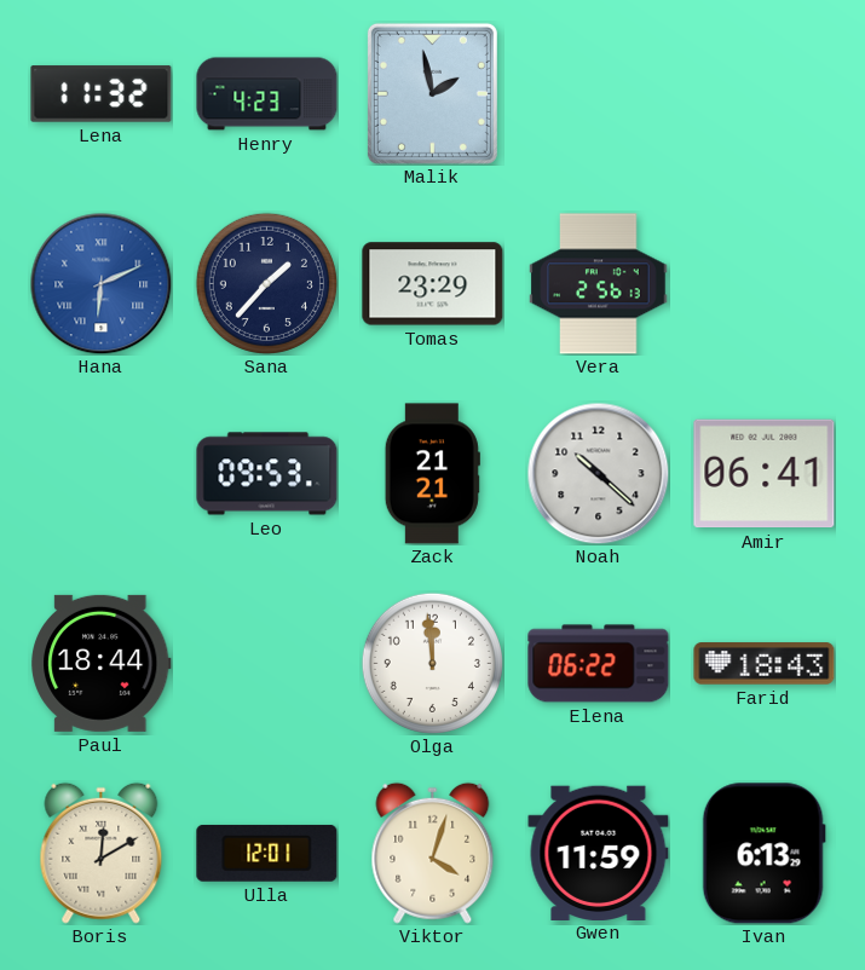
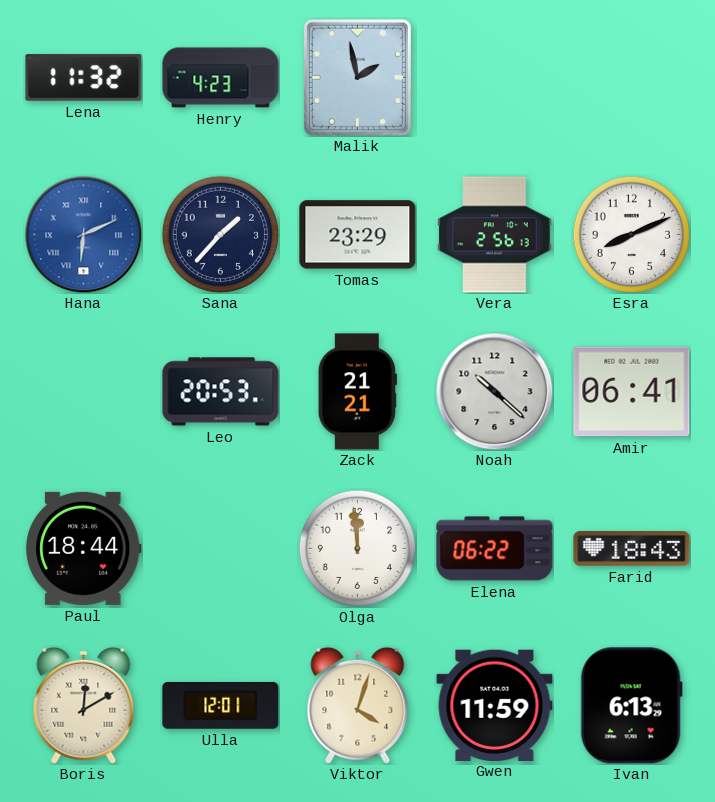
Esra: none -> 8:11
Leo: 09:53 -> 20:53
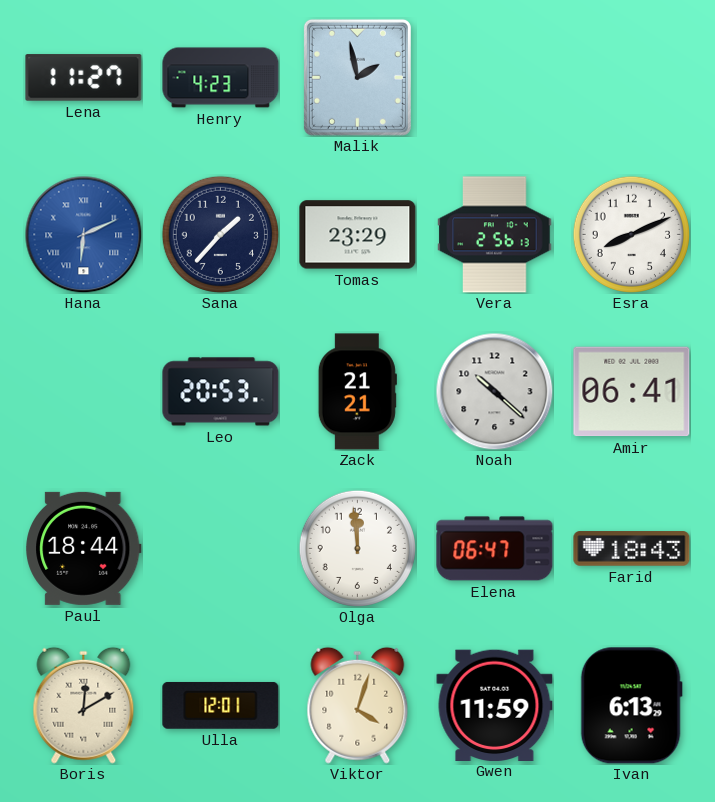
Lena: 11:32 -> 11:27
Elena: 06:22 -> 06:47
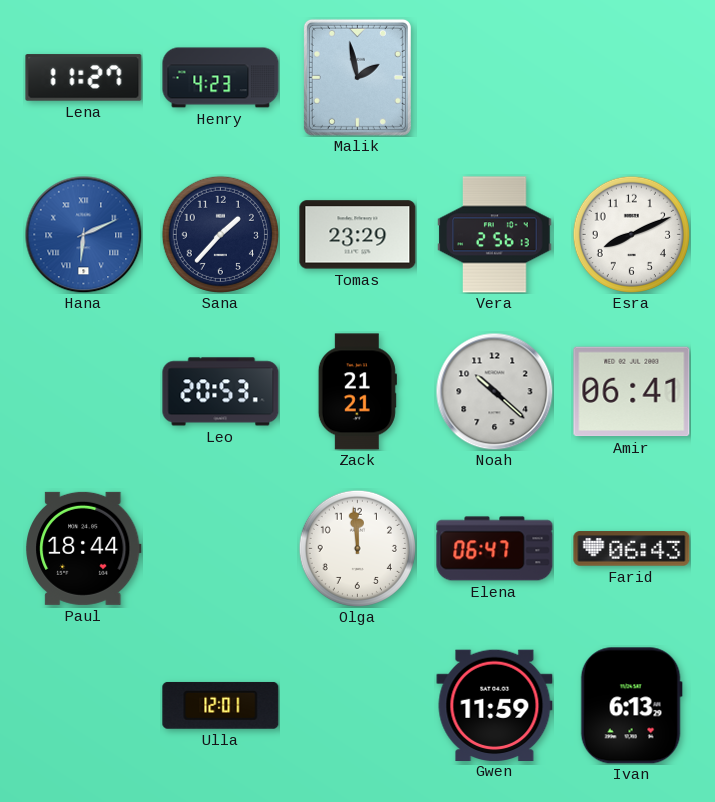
Farid: 18:43 -> 06:43
Boris: 12:10 -> none
Viktor: 4:03 -> none
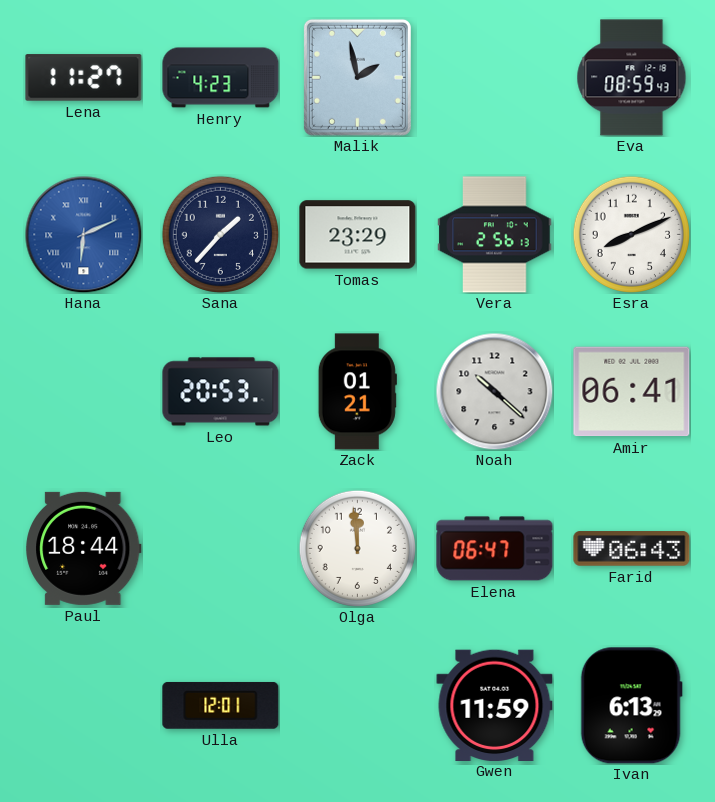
Eva: none -> 08:59
Zack: 21:21 -> 01:21
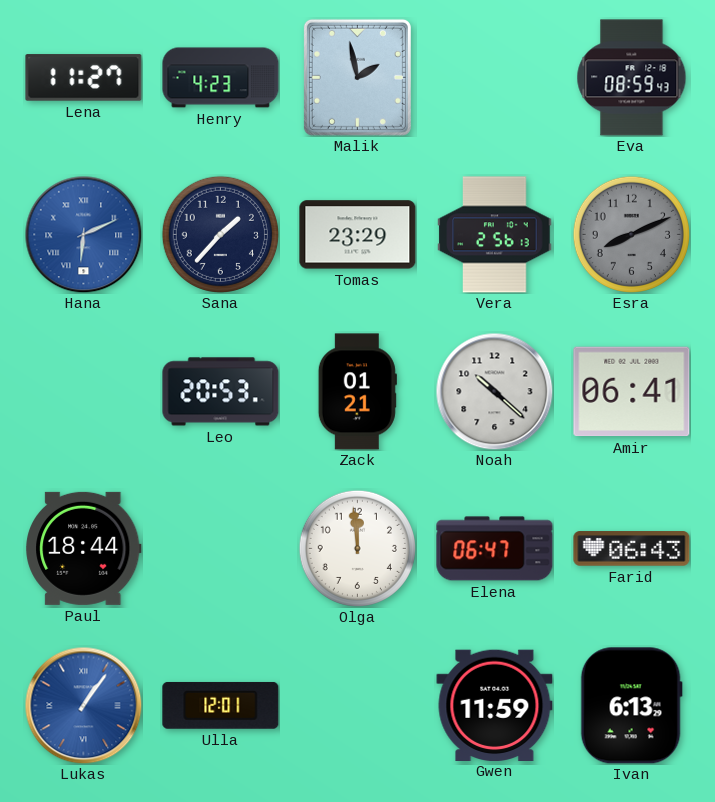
Esra dial: white -> grey
Lukas: none -> 1:06
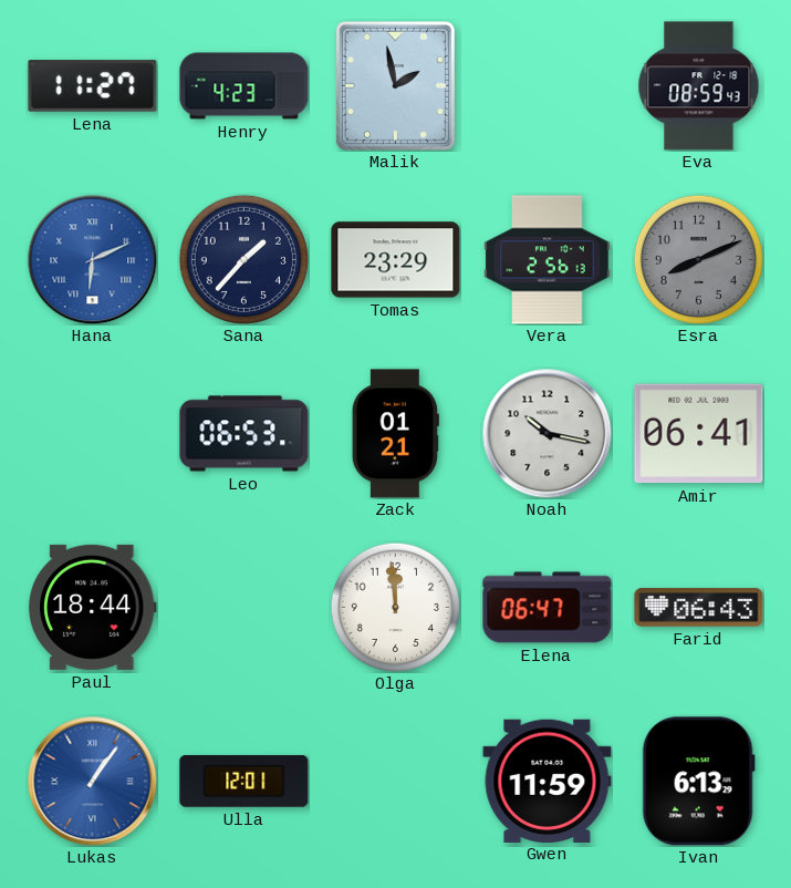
Leo: 20:53 -> 06:53
Noah: 10:22 -> 10:17
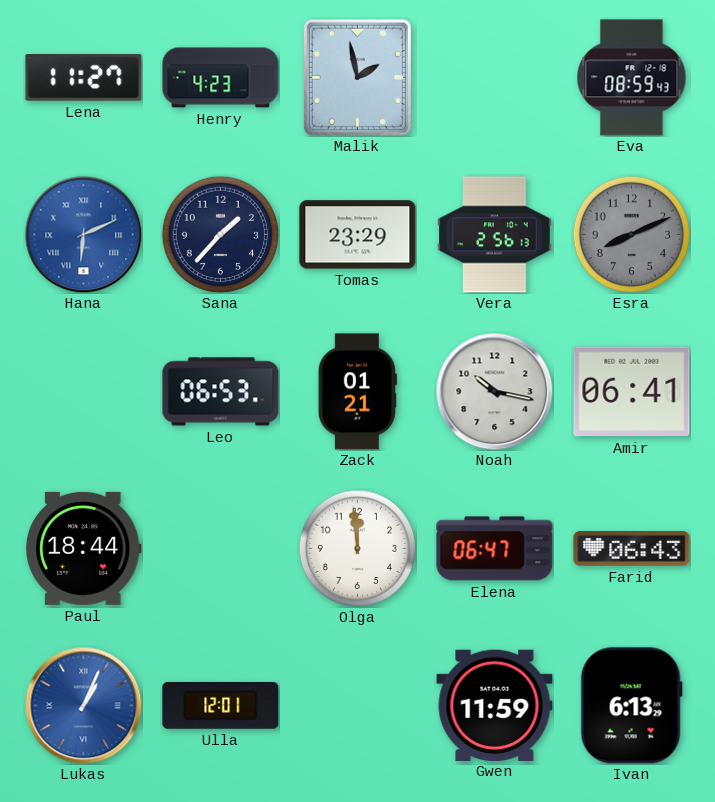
Lukas: 1:06 -> 1:04
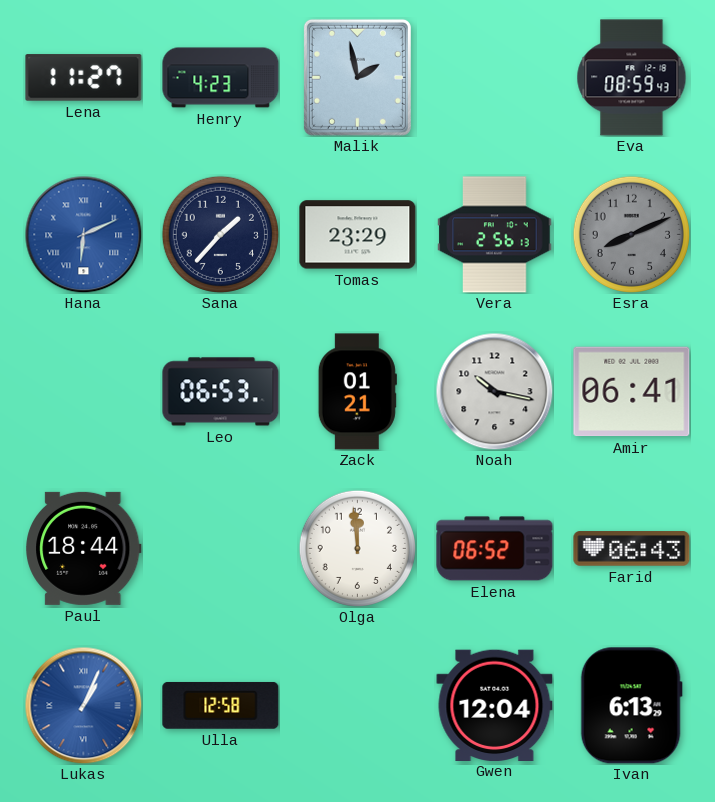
Elena: 06:47 -> 06:52
Ulla: 12:01 -> 12:58
Gwen: 11:59 -> 12:04
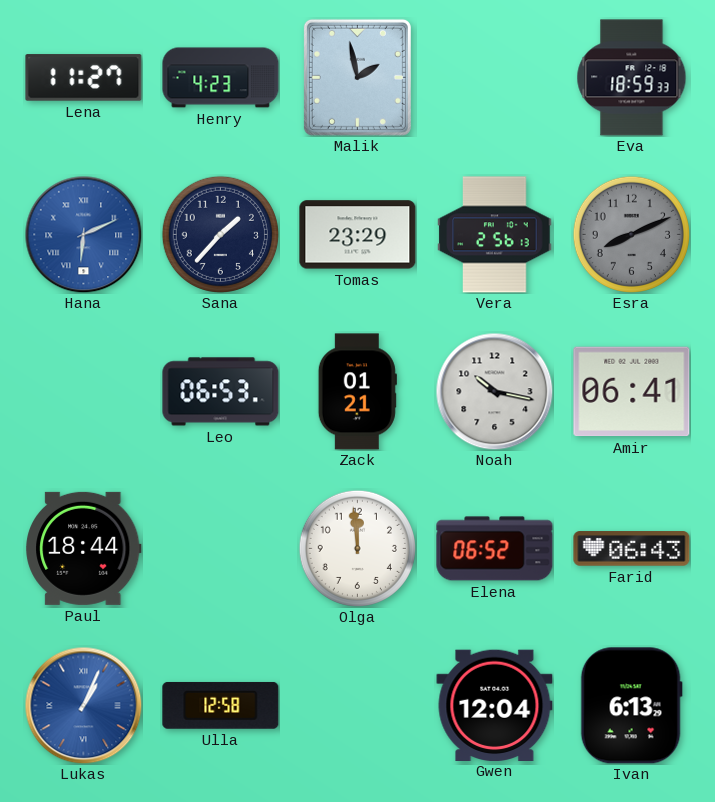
Eva: 08:59 -> 18:59
